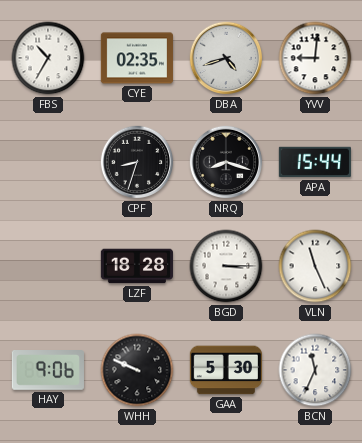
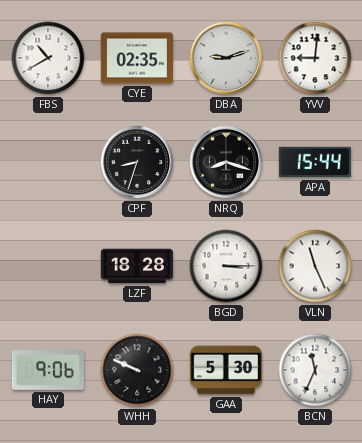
FBS: 10:35 -> 10:40
DBA: 4:42 -> 9:12
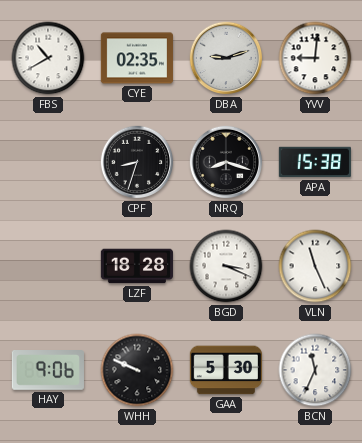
APA: 15:44 -> 15:38
BGD: 3:15 -> 3:19
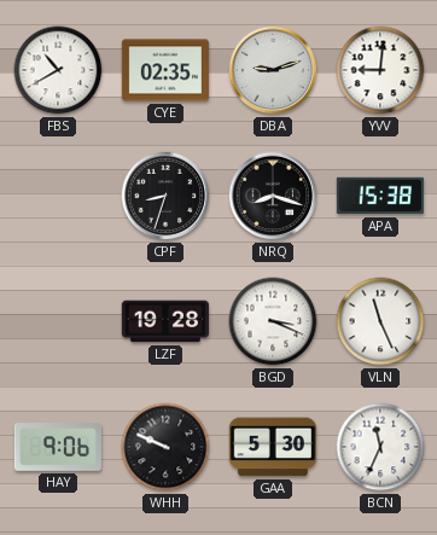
LZF: 18:28 -> 19:28
